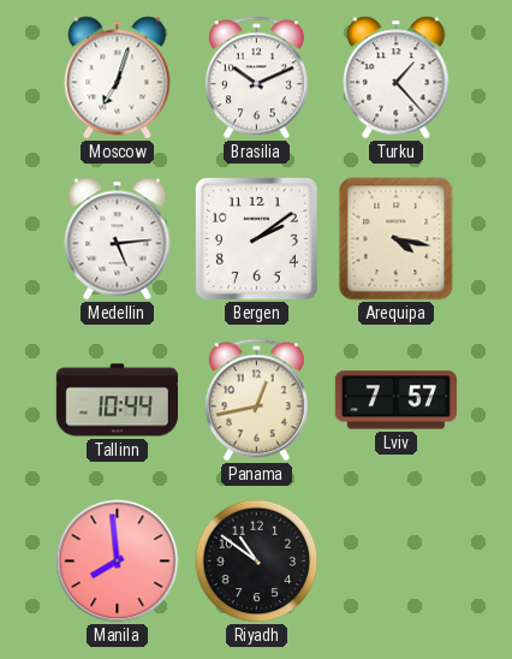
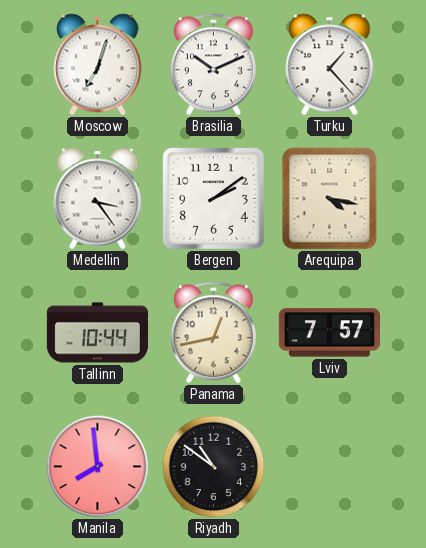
Medellin: 5:14 -> 3:24
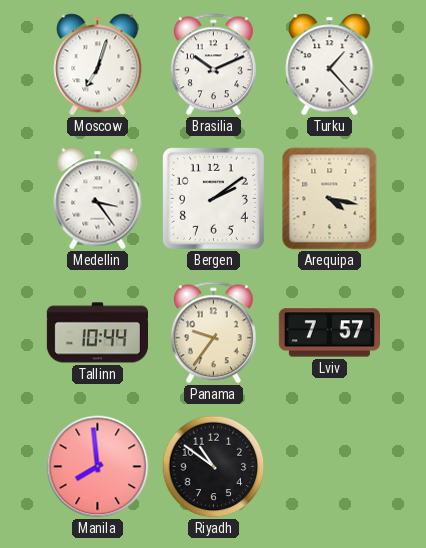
Panama: 12:43 -> 9:36
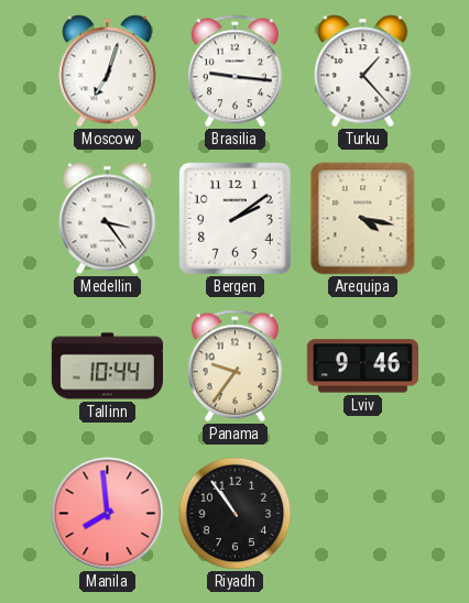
Brasilia: 10:11 -> 9:16
Lviv: 7:57 -> 9:46
Riyadh: 10:51 -> 10:54
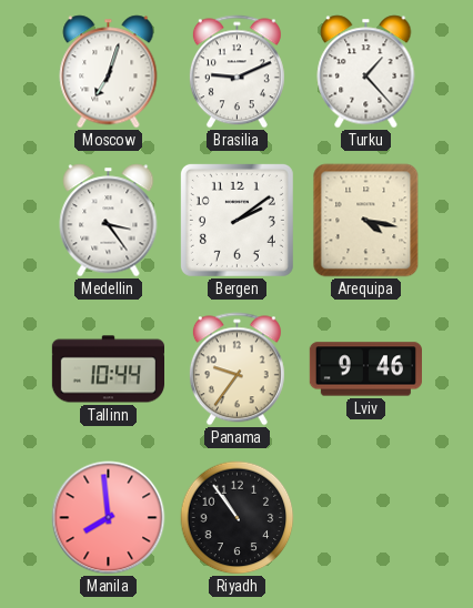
Brasilia: 9:16 -> 9:11
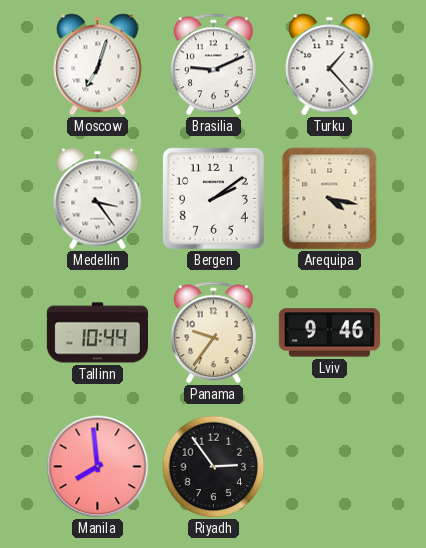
Riyadh: 10:54 -> 2:54
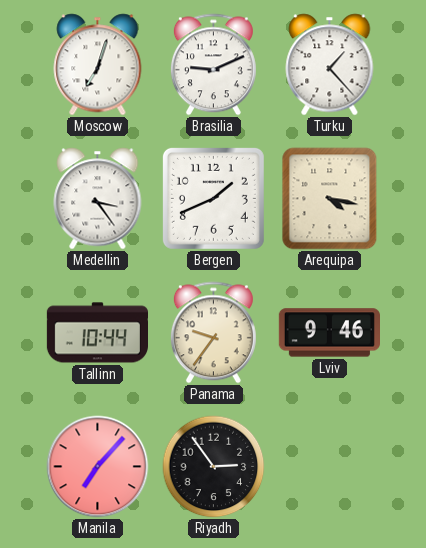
Bergen: 2:09 -> 1:41
Manila: 7:59 -> 7:07
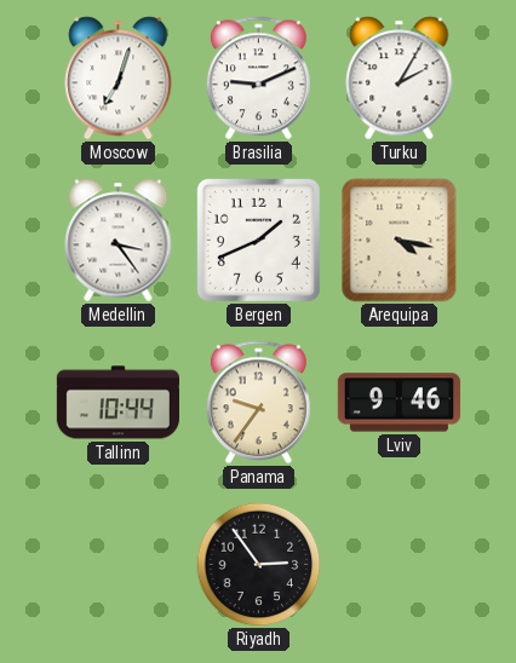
Turku: 1:23 -> 2:05
Manila: 7:07 -> none
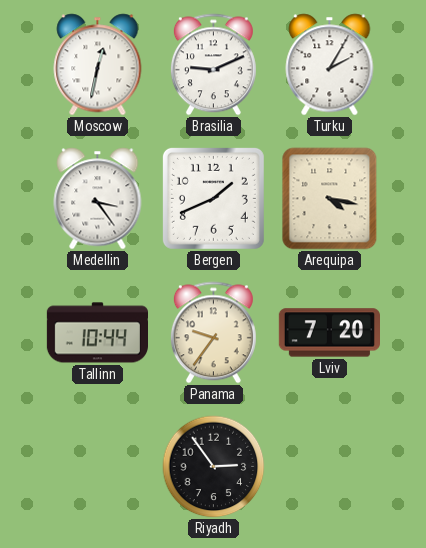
Moscow: 7:03 -> 12:32
Lviv: 9:46 -> 7:20
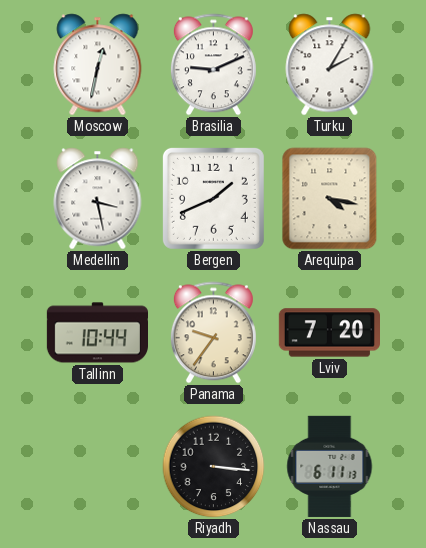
Medellin: 3:24 -> 3:28
Riyadh: 2:54 -> 3:16
Nassau: none -> 6:11
